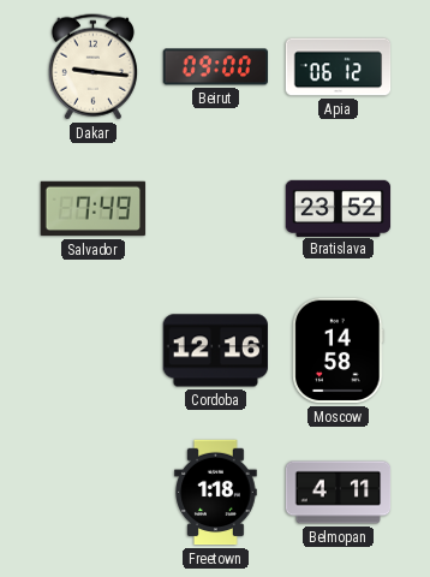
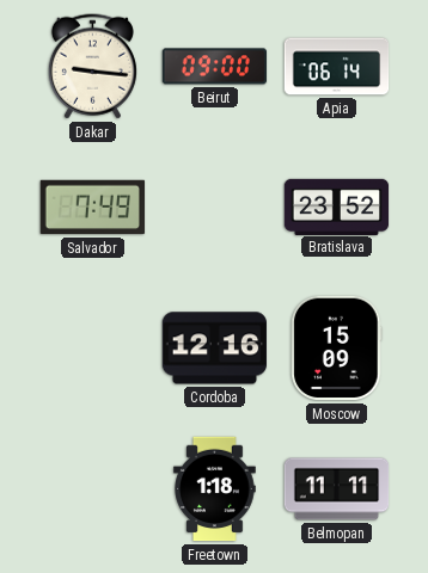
Apia: 06:12 -> 06:14
Moscow: 14:58 -> 15:09
Belmopan: 4:11 -> 11:11
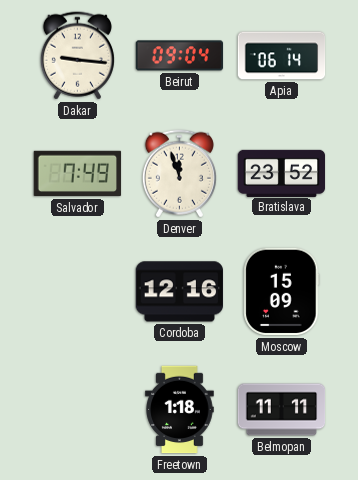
Beirut: 09:00 -> 09:04
Denver: none -> 11:57
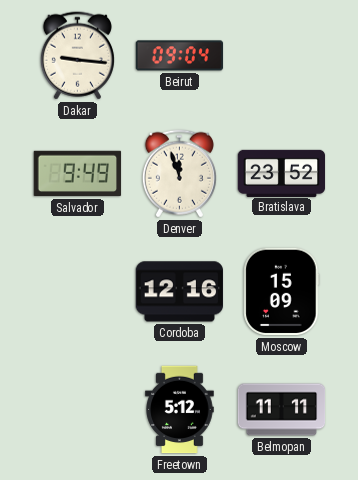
Apia: 06:14 -> none
Salvador: 7:49 -> 9:49
Freetown: 1:18 -> 5:12
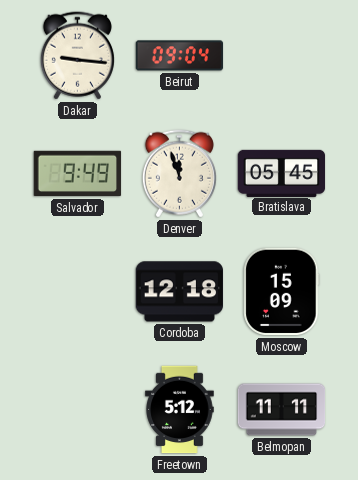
Bratislava: 23:52 -> 05:45
Cordoba: 12:16 -> 12:18
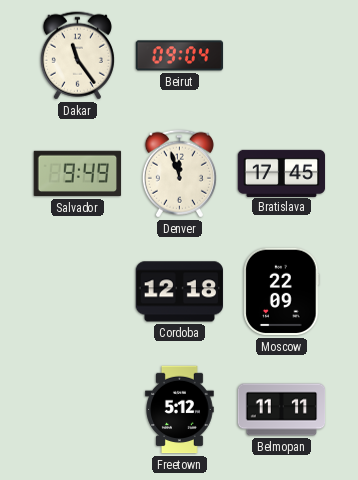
Dakar: 9:16 -> 11:24
Bratislava: 05:45 -> 17:45
Moscow: 15:09 -> 22:09
